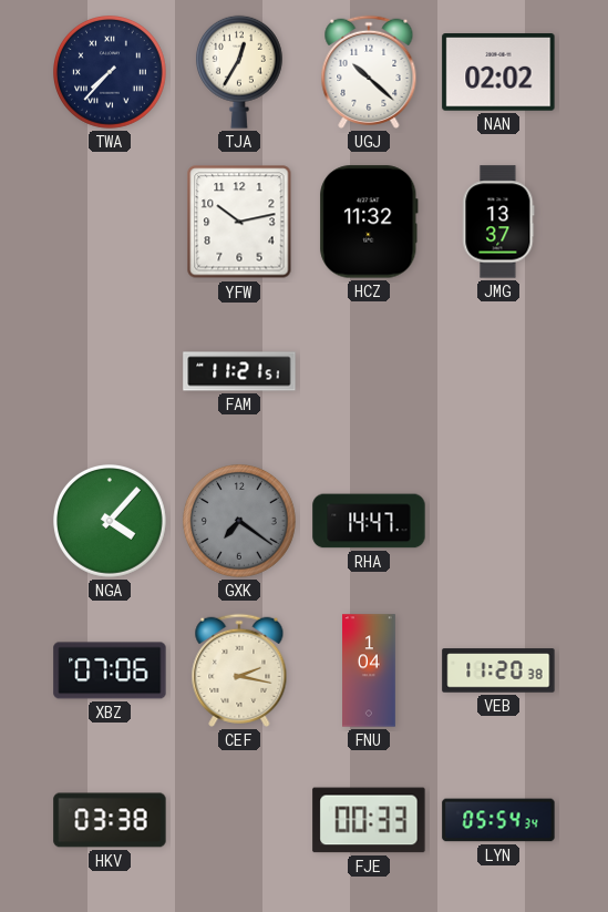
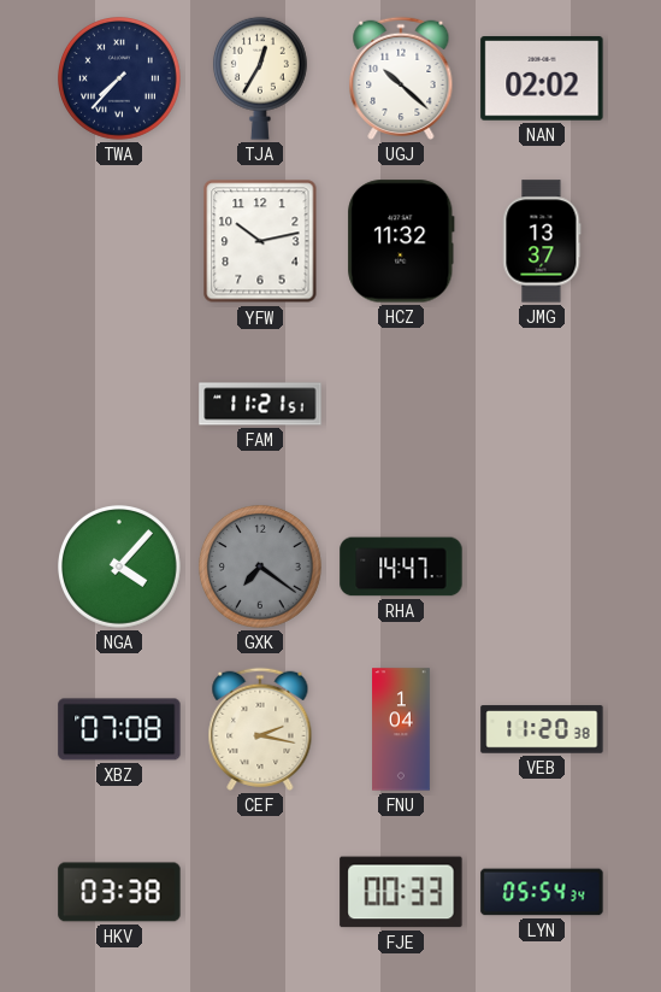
XBZ: 07:06 -> 07:08
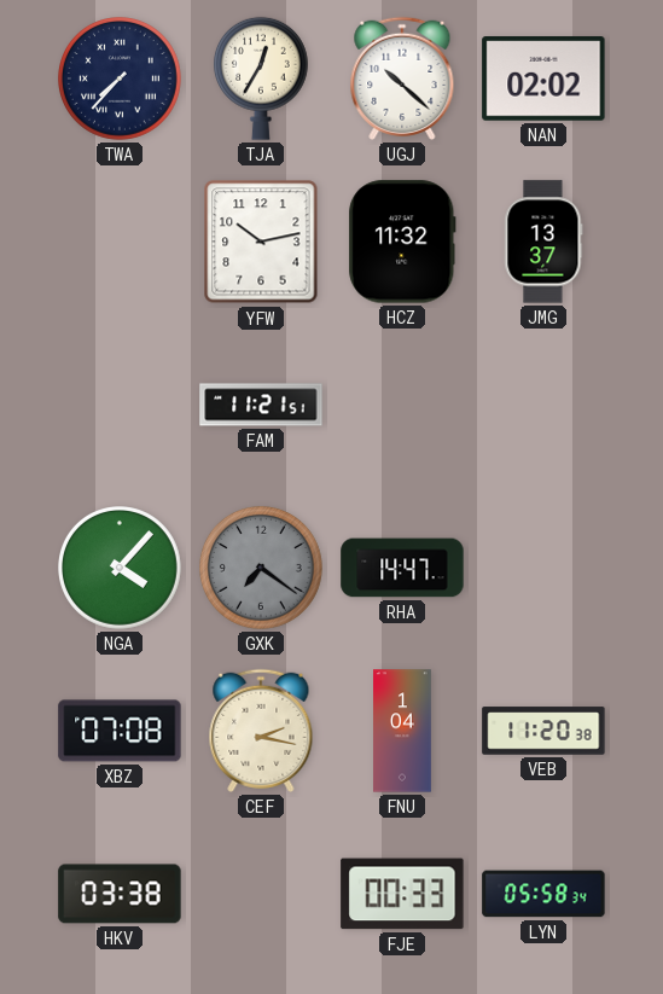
LYN: 05:54 -> 05:58
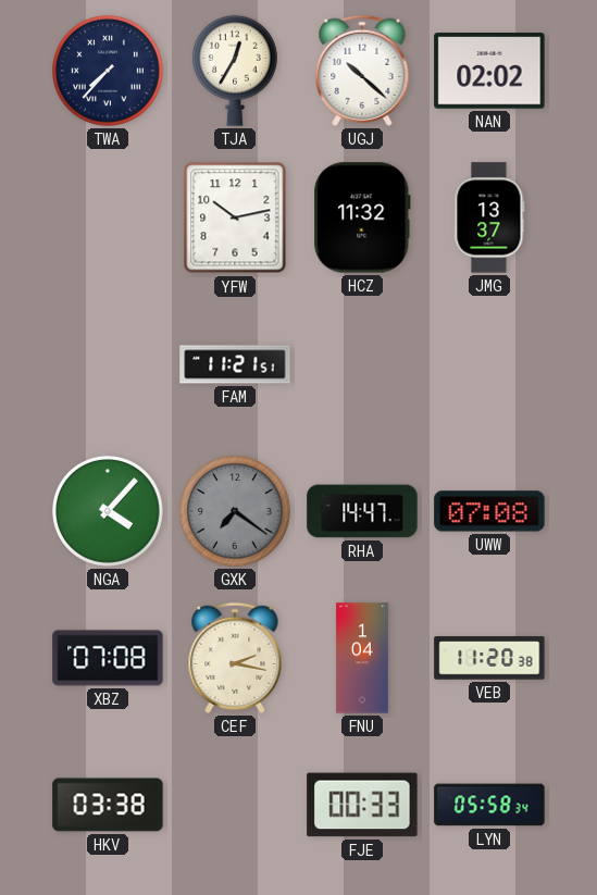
UWW: none -> 07:08
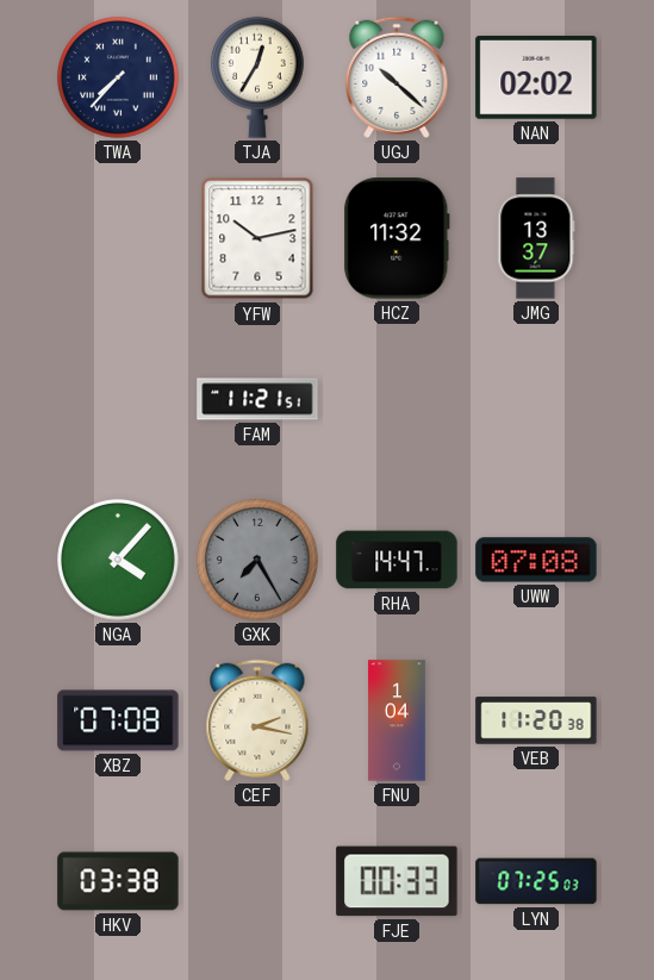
GXK: 7:21 -> 7:25
LYN: 05:58 -> 07:25
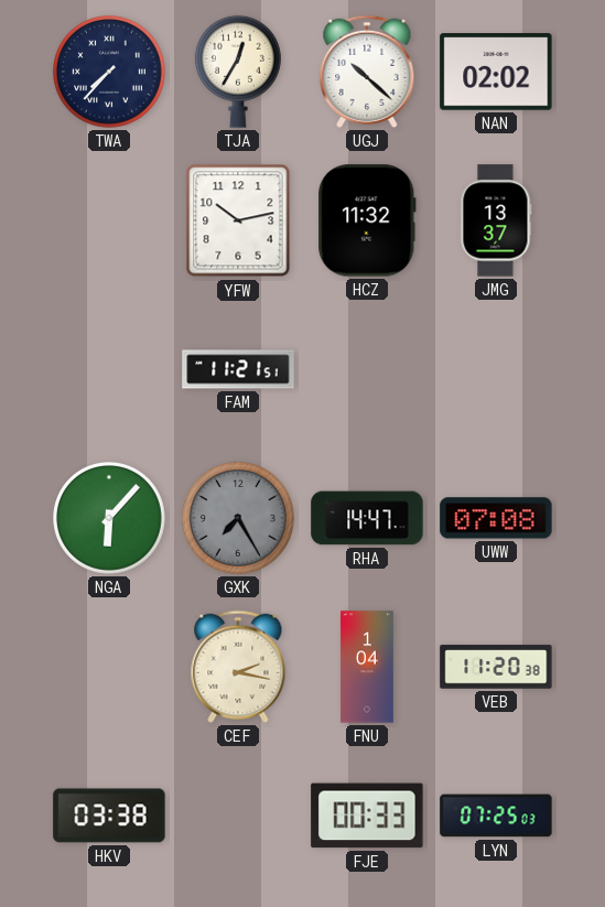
NGA: 4:07 -> 6:07
XBZ: 07:08 -> none
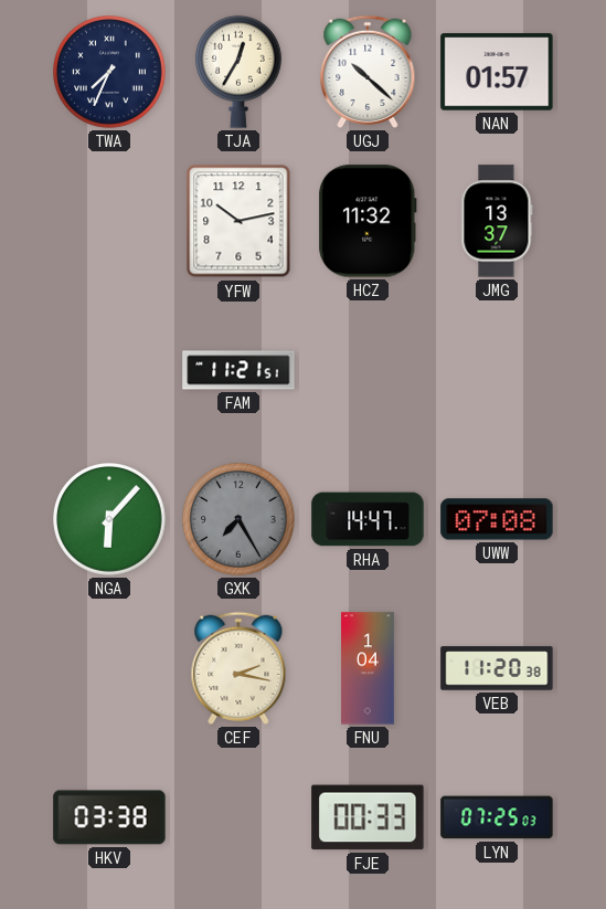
TWA: 7:37 -> 7:34
NAN: 02:02 -> 01:57
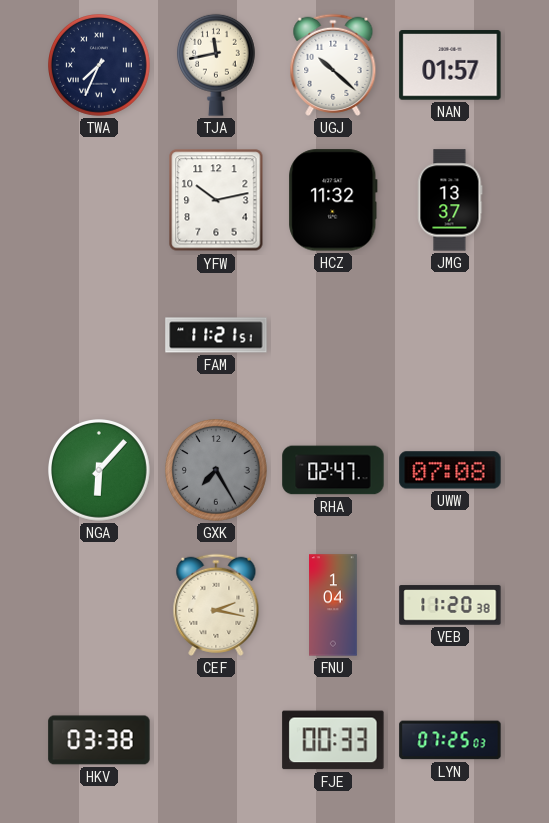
TJA: 12:35 -> 11:43
RHA: 14:47 -> 02:47
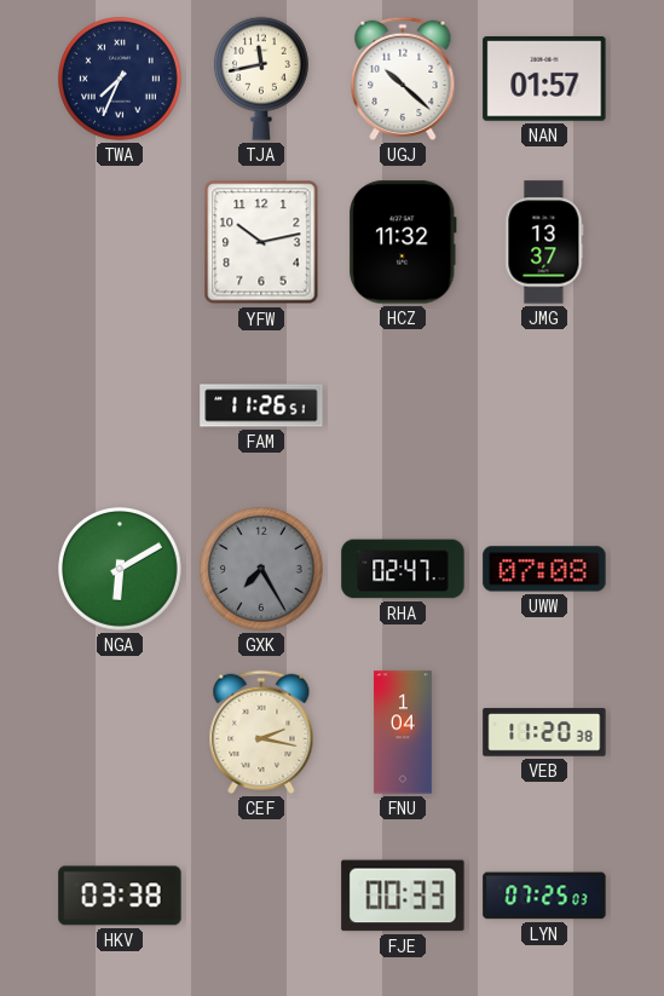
FAM: 11:21 -> 11:26
NGA: 6:07 -> 6:10
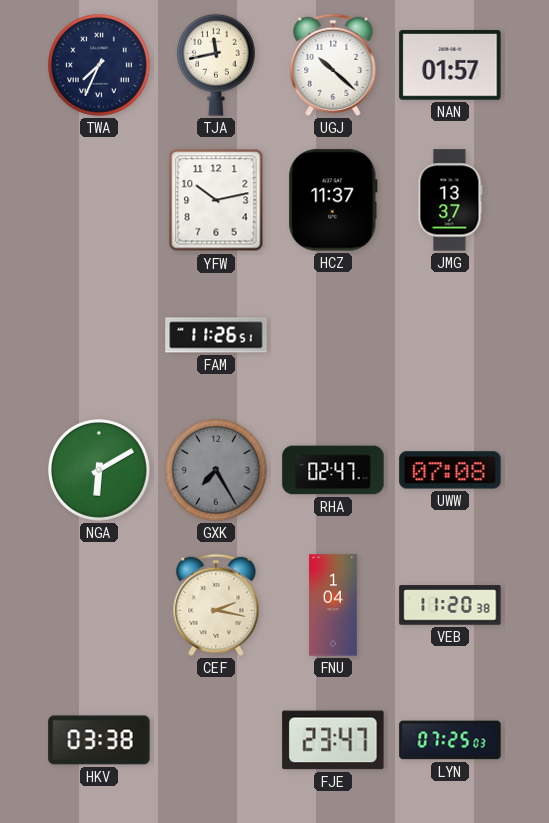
HCZ: 11:32 -> 11:37
FJE: 00:33 -> 23:47
